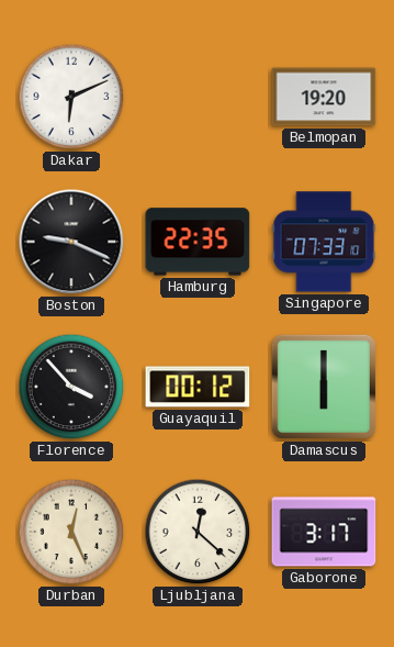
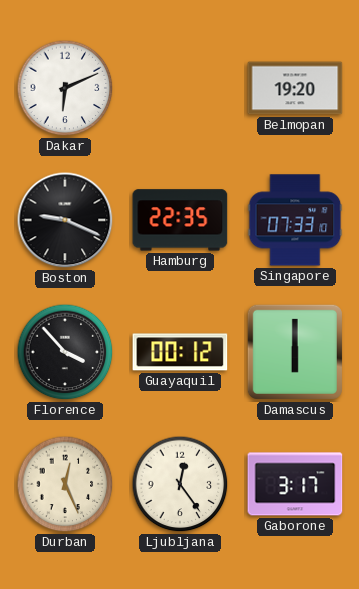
Ljubljana: 12:22 -> 12:24
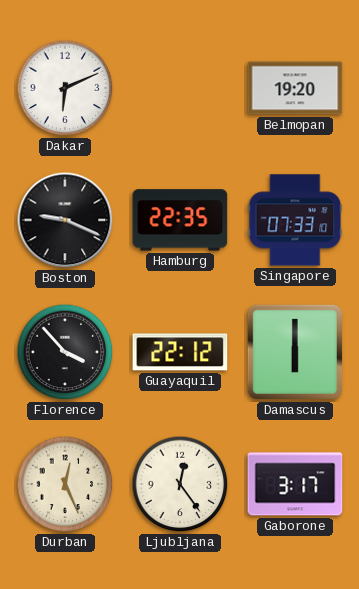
Guayaquil: 00:12 -> 22:12
